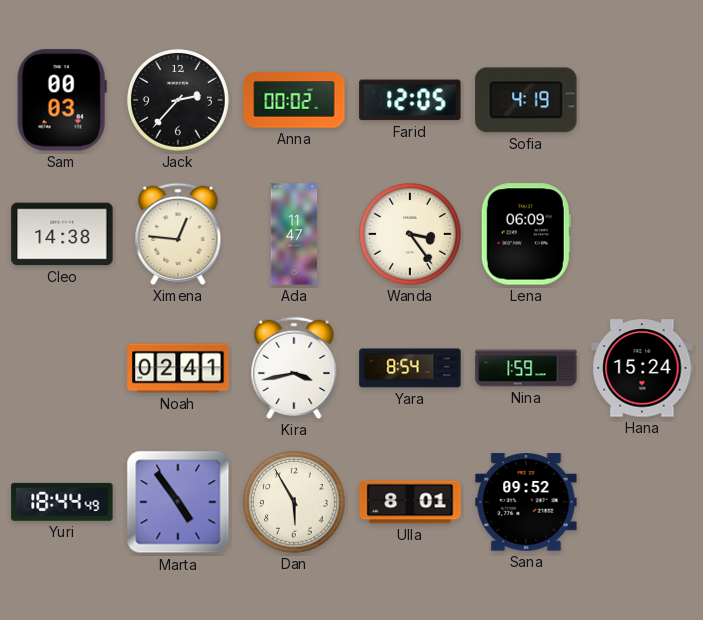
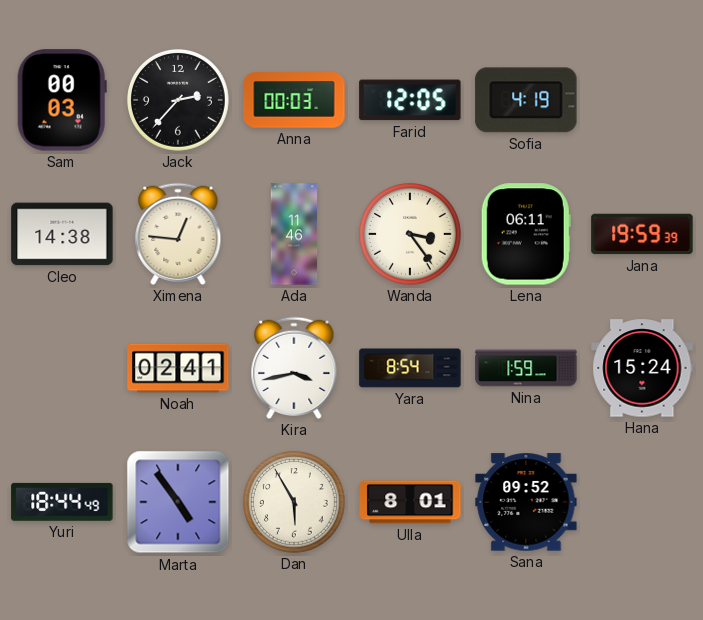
Anna: 00:02 -> 00:03
Ada: 11:47 -> 11:46
Lena: 06:09 -> 06:11
Jana: none -> 19:59
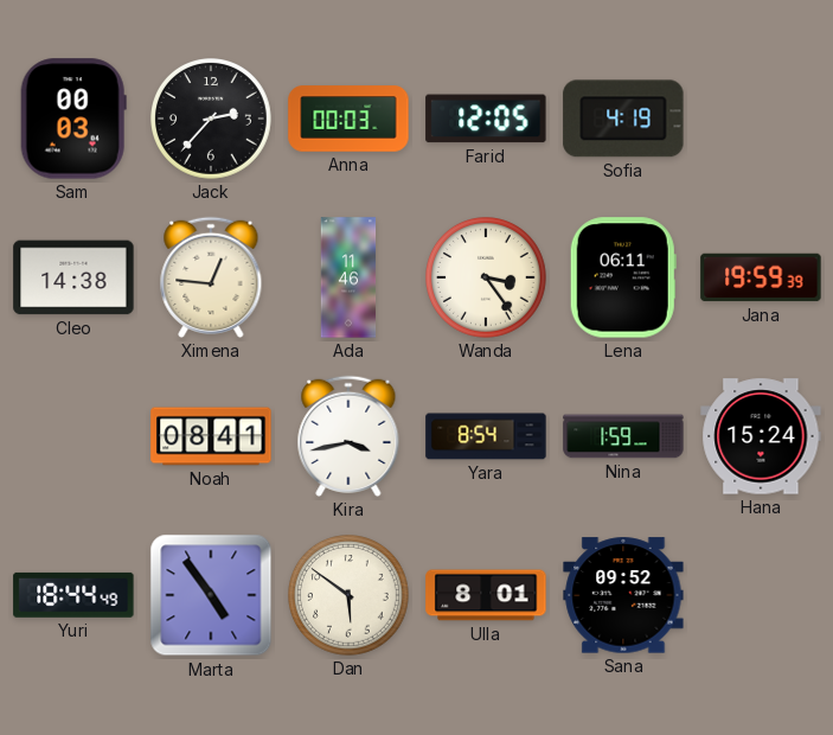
Noah: 02:41 -> 08:41
Dan: 5:55 -> 5:51
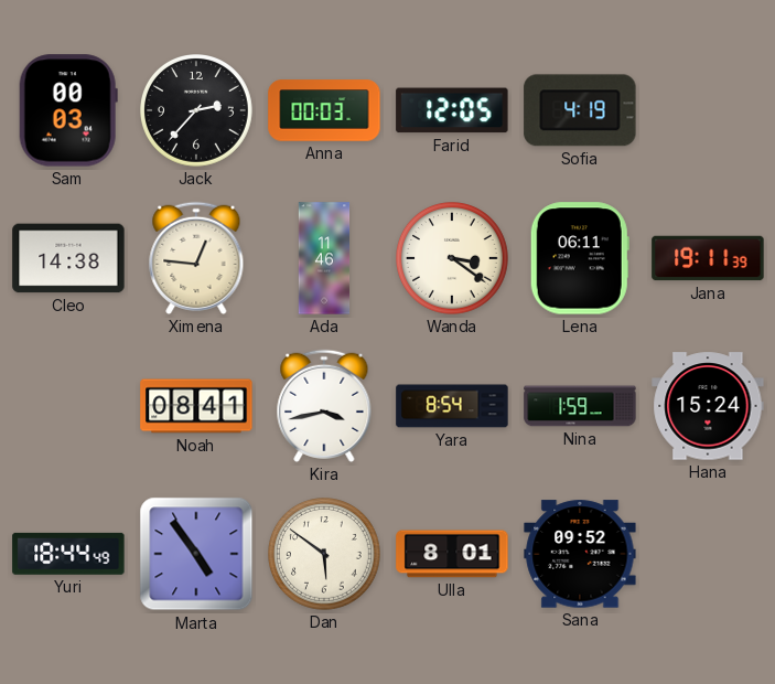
Wanda: 3:24 -> 3:21
Jana: 19:59 -> 19:11
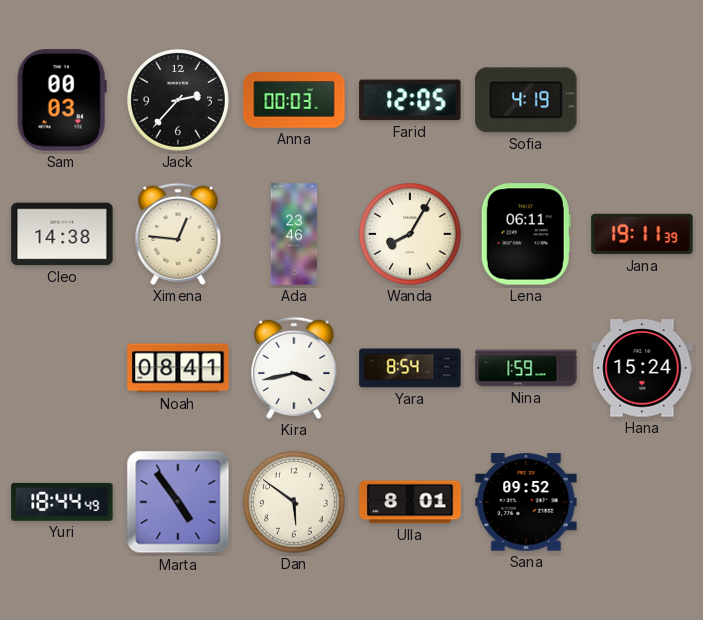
Ada: 11:46 -> 23:46
Wanda: 3:21 -> 8:05
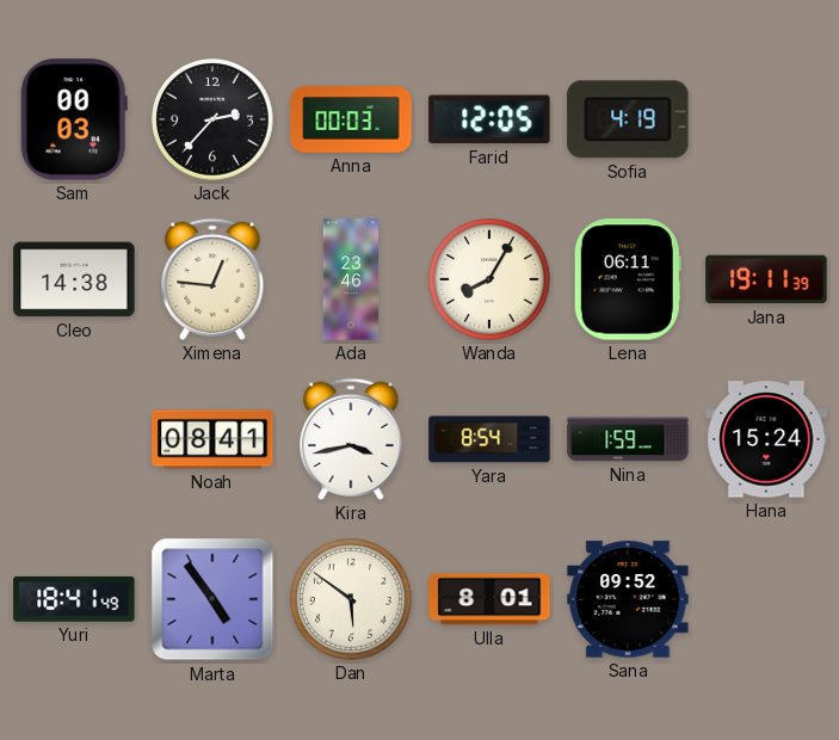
Yuri: 18:44 -> 18:41
